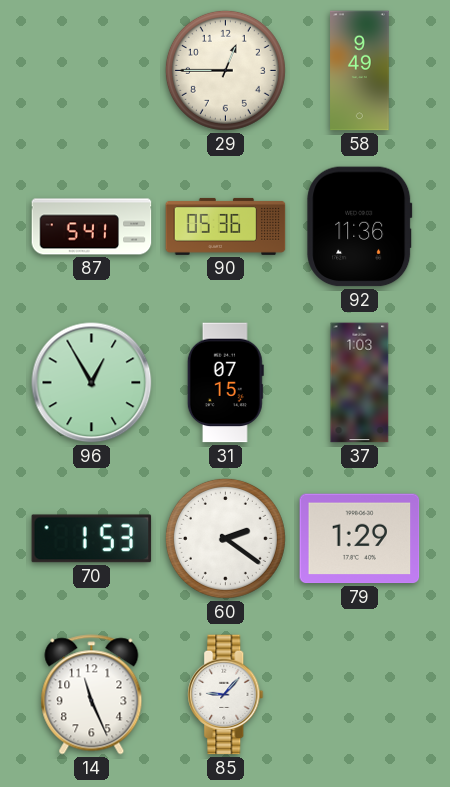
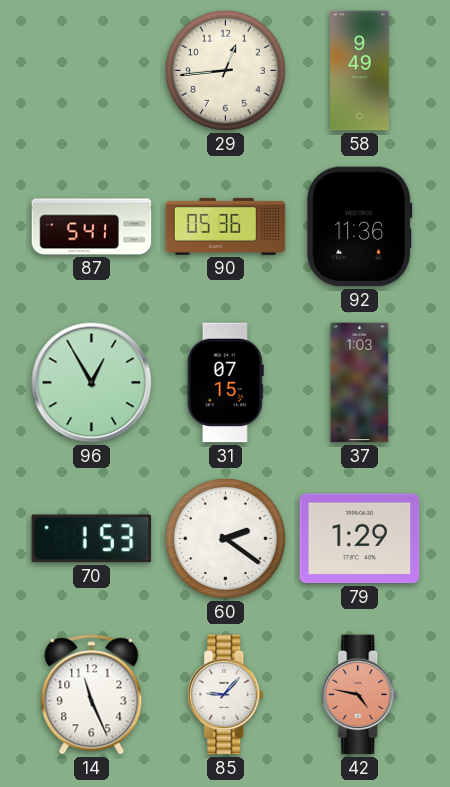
29: 12:45 -> 12:44
42: none -> 4:47
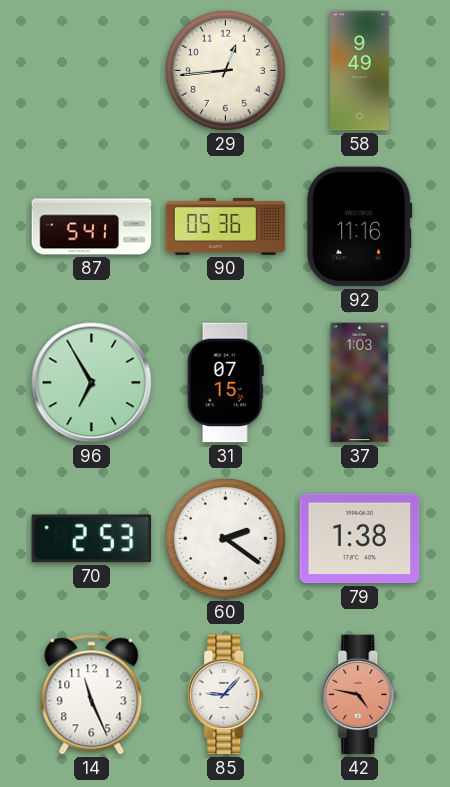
92: 11:36 -> 11:16
96: 12:55 -> 6:55
70: 1:53 -> 2:53
79: 1:29 -> 1:38
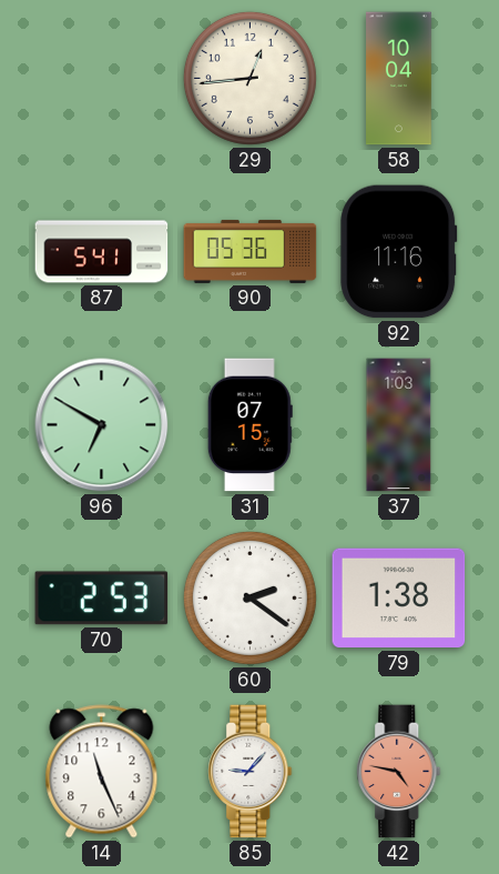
58: 9:49 -> 10:04
96: 6:55 -> 6:50
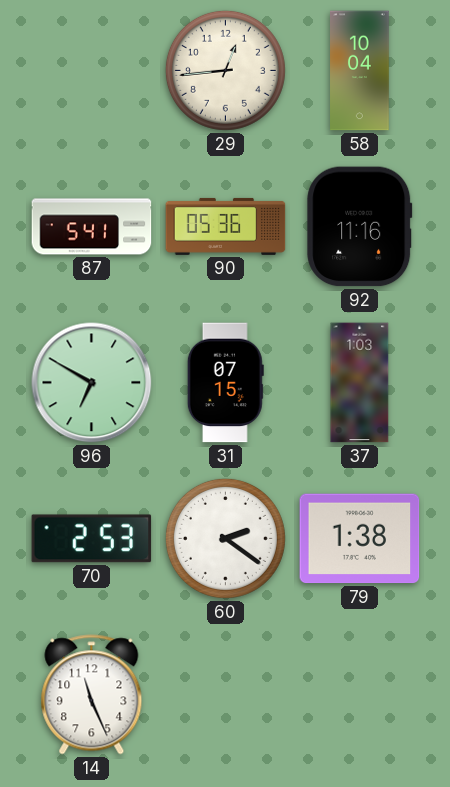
85: 9:07 -> none
42: 4:47 -> none
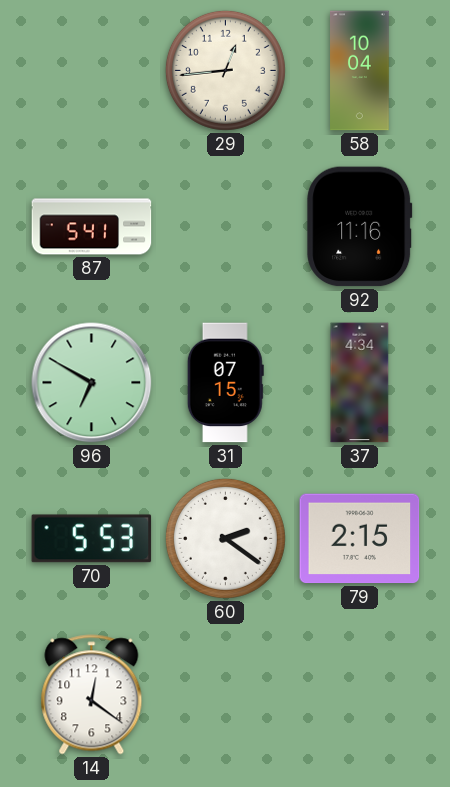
90: 05:36 -> none
37: 1:03 -> 4:34
70: 2:53 -> 5:53
79: 1:38 -> 2:15
14: 11:26 -> 12:21
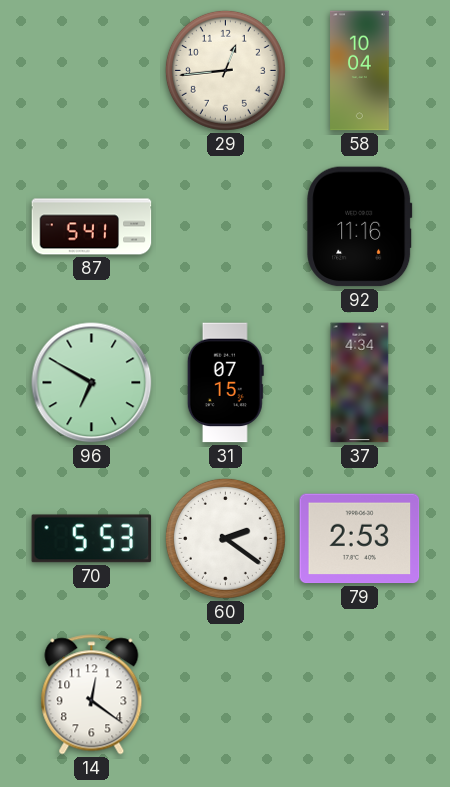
79: 2:15 -> 2:53
